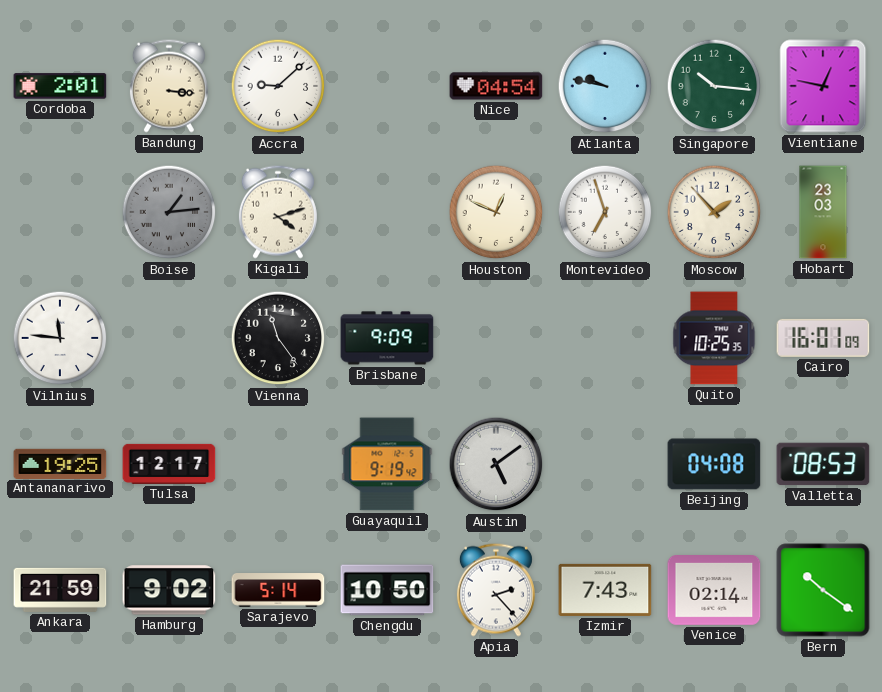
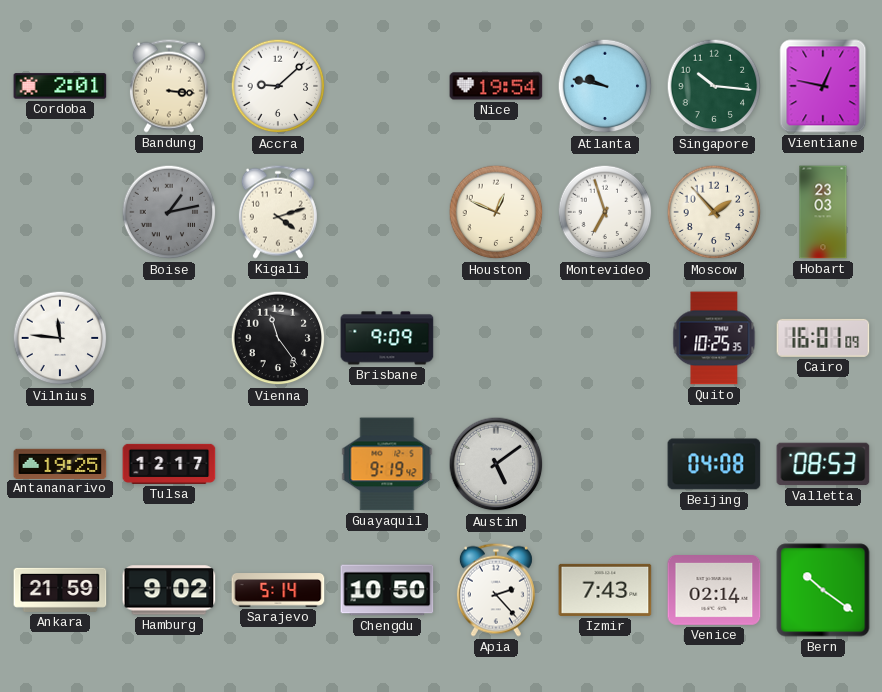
Nice: 04:54 -> 19:54
Boise: 1:14 -> 1:13
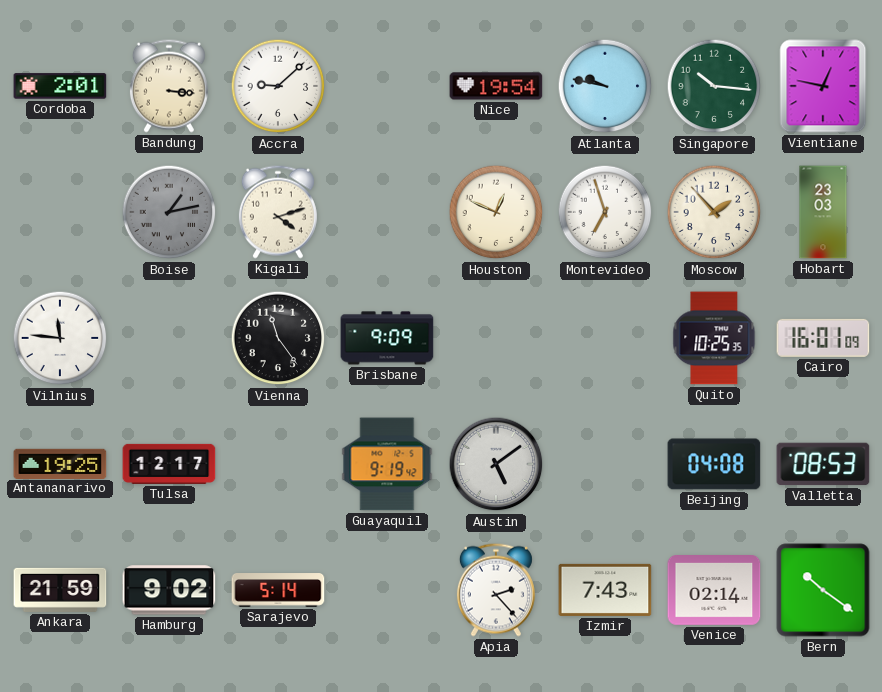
Chengdu: 10:50 -> none
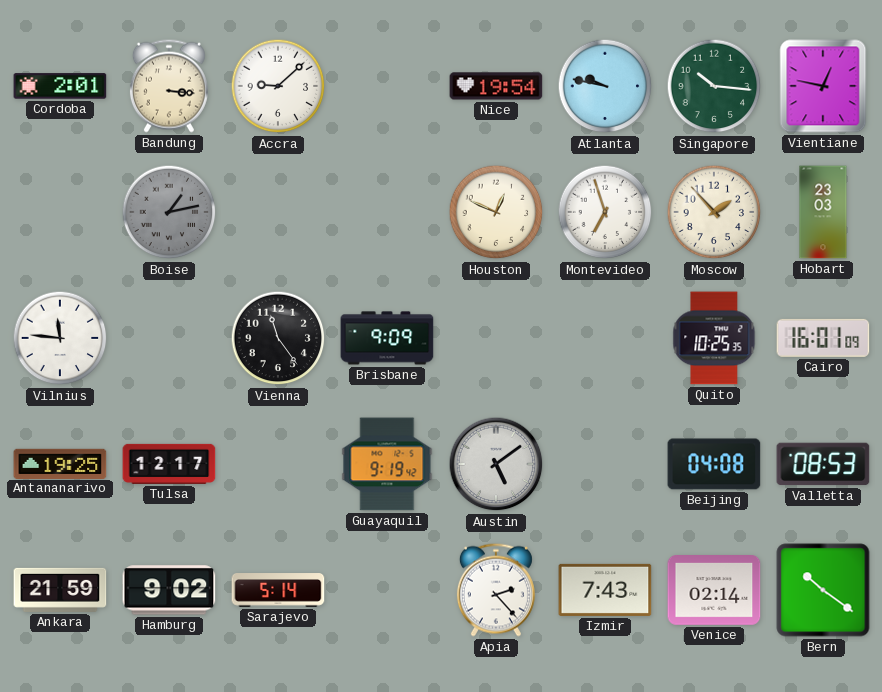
Kigali: 4:12 -> none
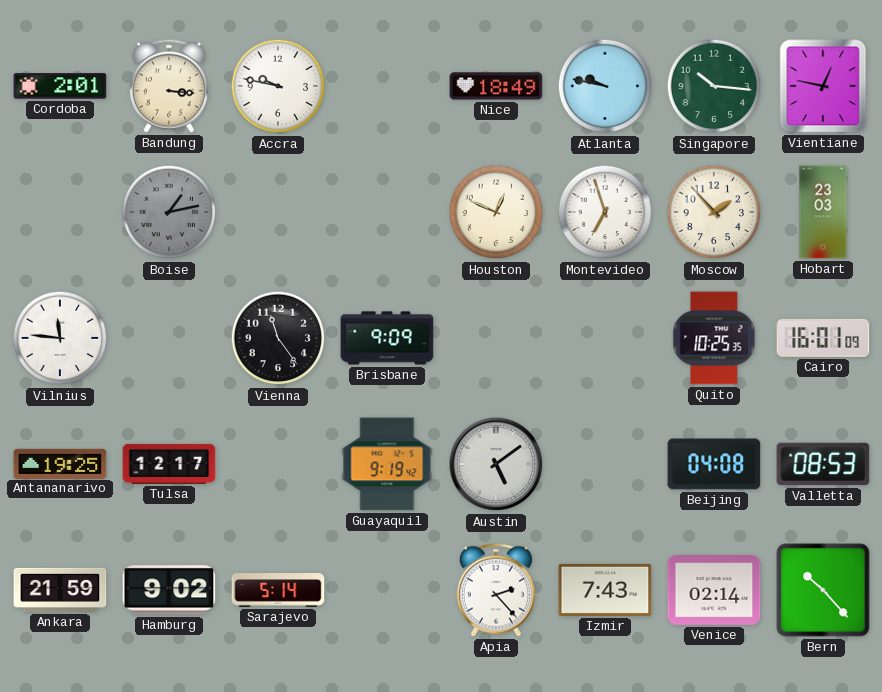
Accra: 9:08 -> 9:47
Nice: 19:54 -> 18:49
Bern: 10:21 -> 10:23
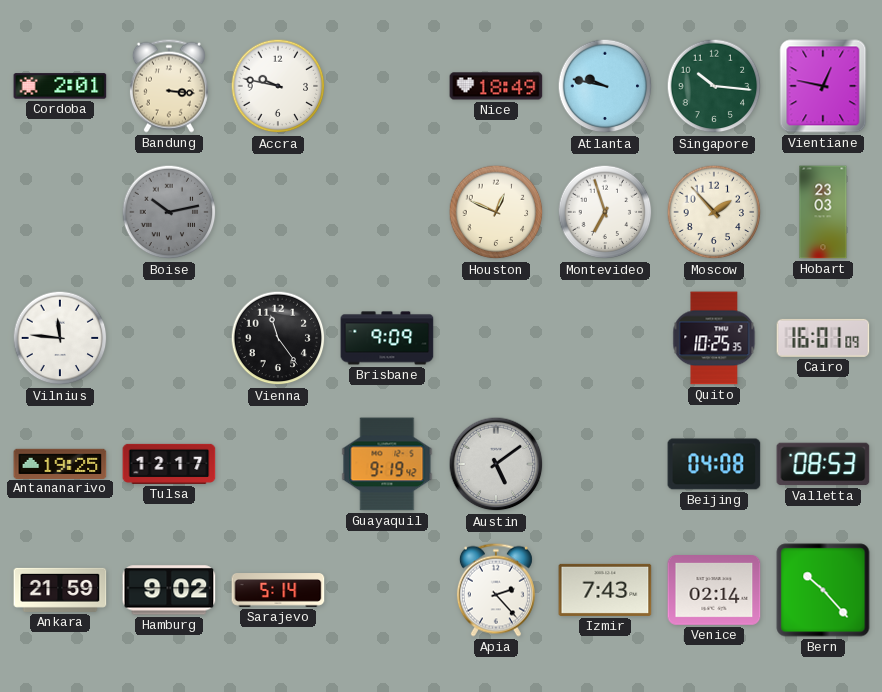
Boise: 1:13 -> 10:13
